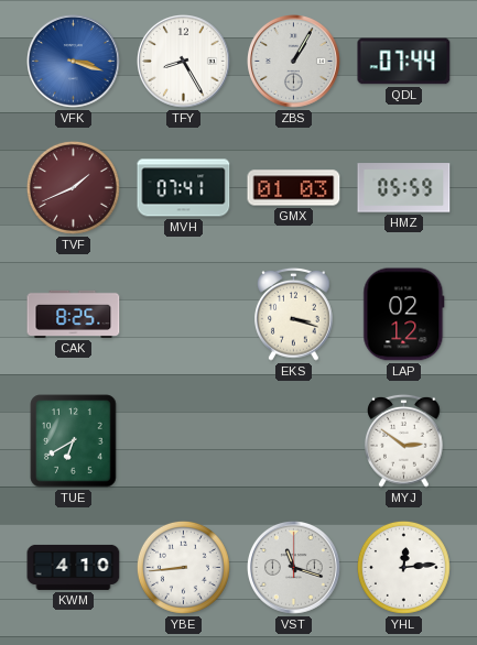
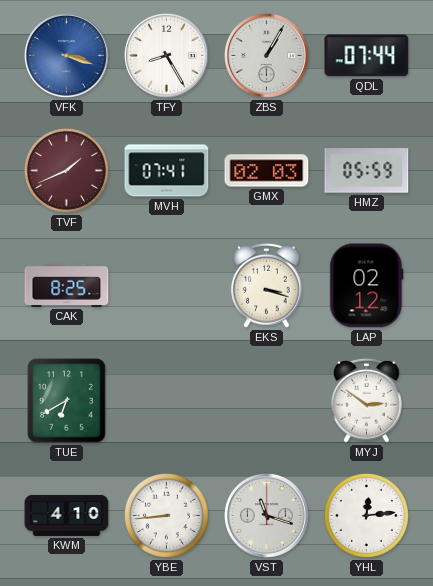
GMX: 01:03 -> 02:03
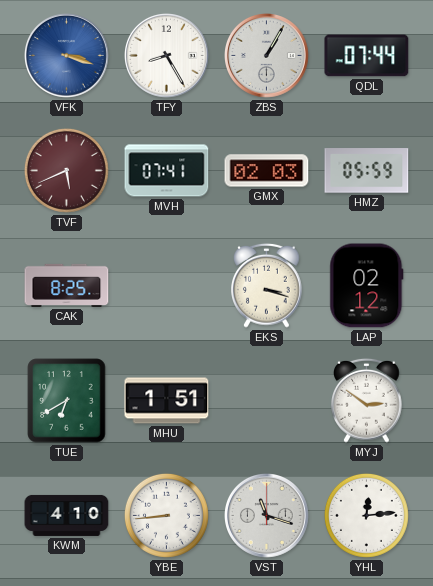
TVF: 1:41 -> 5:41
MHU: none -> 1:51
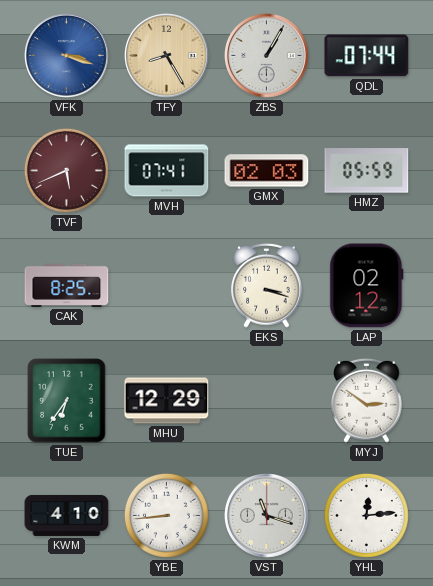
TFY dial: white -> champagne
TUE: 6:40 -> 6:36
MHU: 1:51 -> 12:29
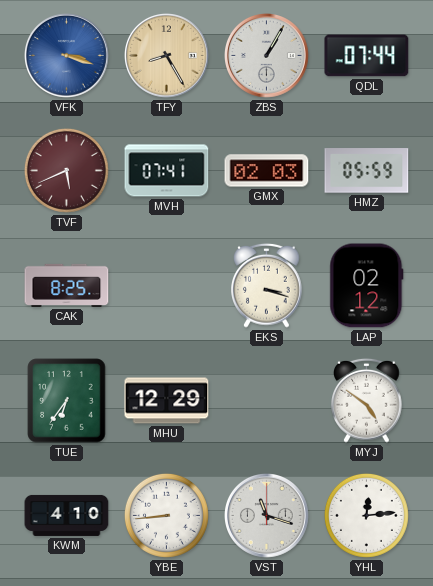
MYJ: 2:51 -> 4:51
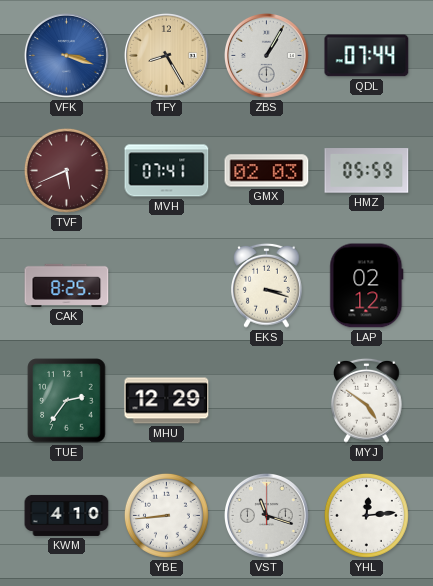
TUE: 6:36 -> 2:36
